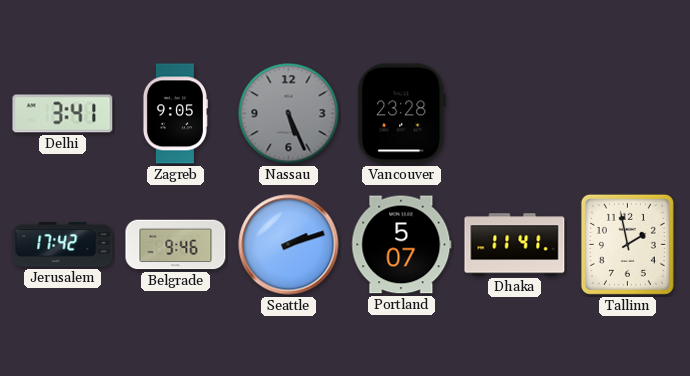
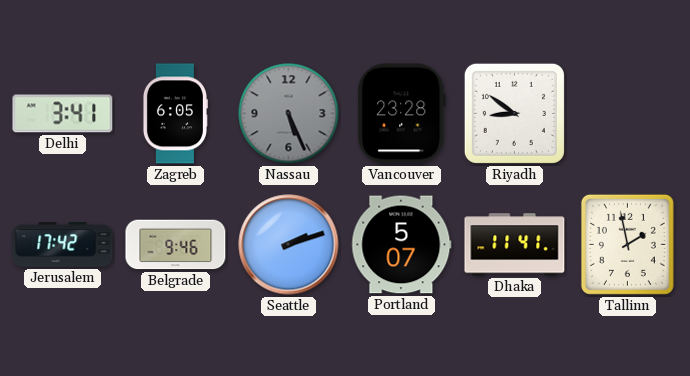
Zagreb: 9:05 -> 6:05
Riyadh: none -> 8:51
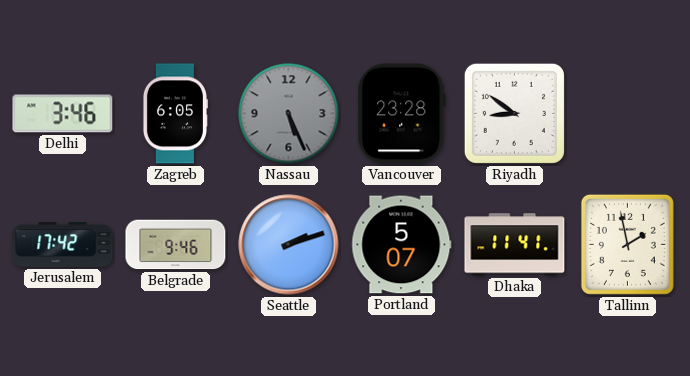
Delhi: 3:41 -> 3:46
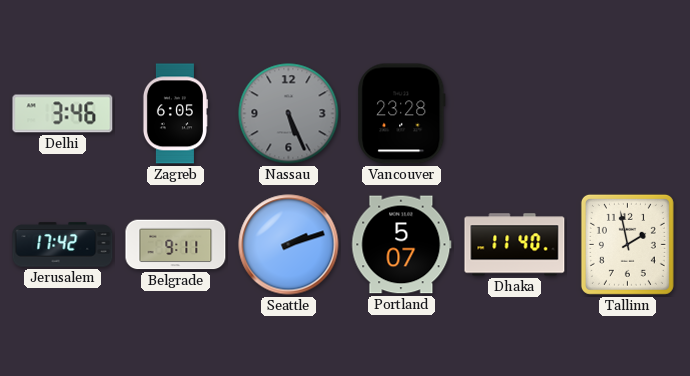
Riyadh: 8:51 -> none
Belgrade: 9:46 -> 9:11
Dhaka: 11:41 -> 11:40
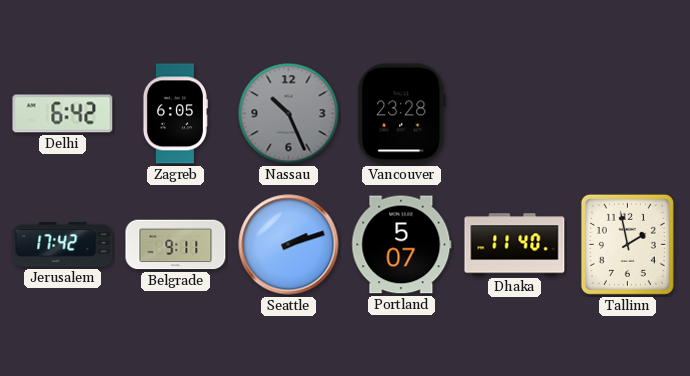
Delhi: 3:46 -> 6:42
Nassau: 5:26 -> 10:26
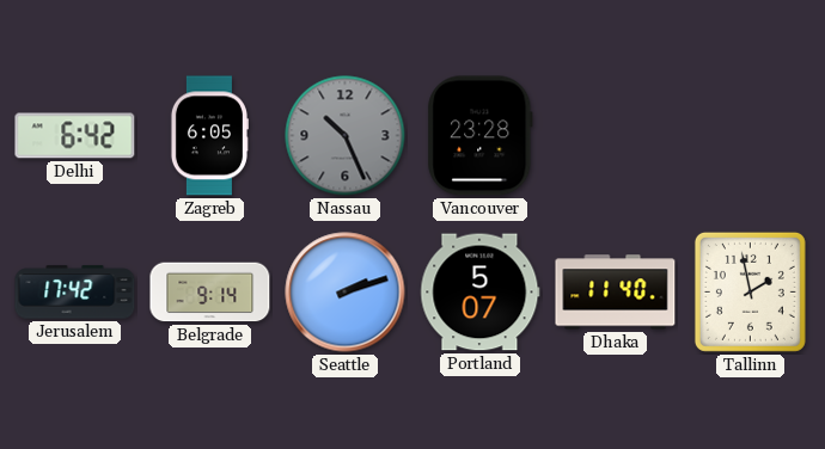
Belgrade: 9:11 -> 9:14
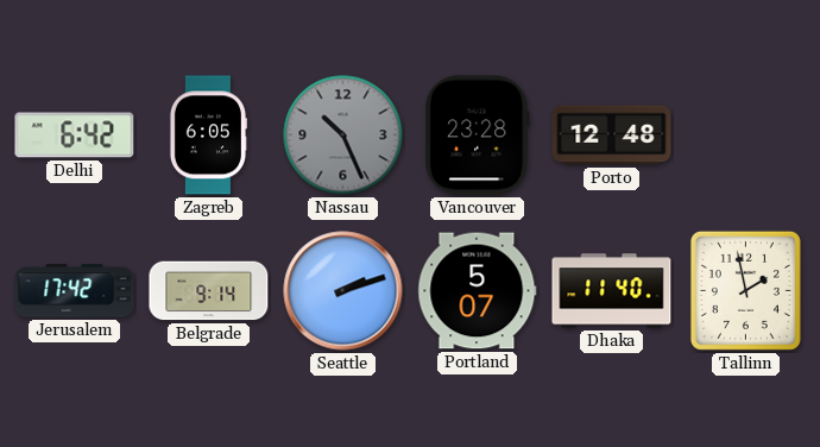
Porto: none -> 12:48
